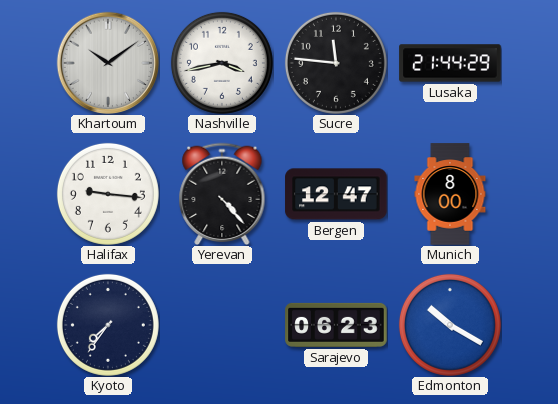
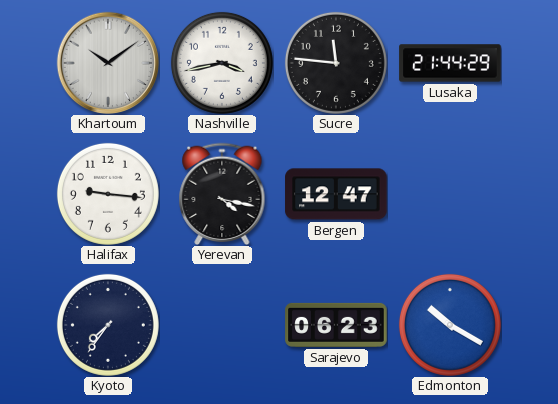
Yerevan: 4:23 -> 4:17
Munich: 8:00 -> none
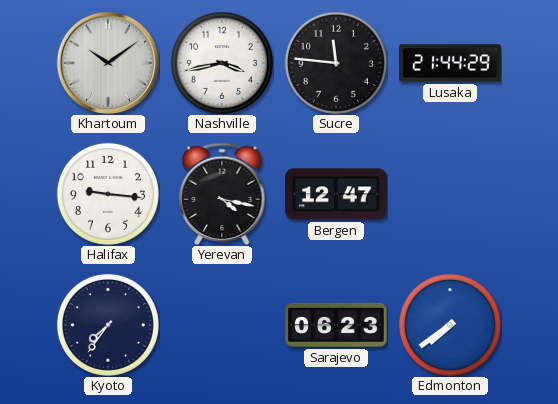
Edmonton: 10:20 -> 7:39
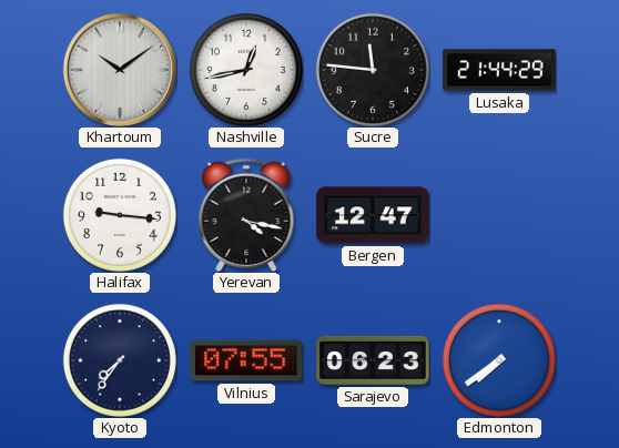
Nashville: 3:43 -> 12:43
Vilnius: none -> 07:55
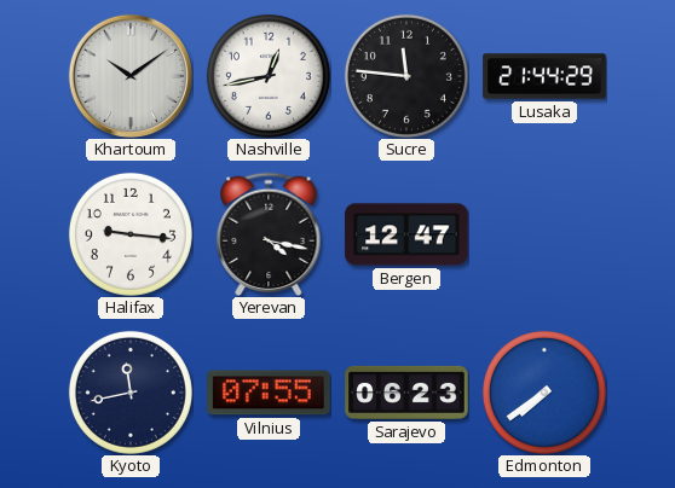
Kyoto: 7:36 -> 11:43
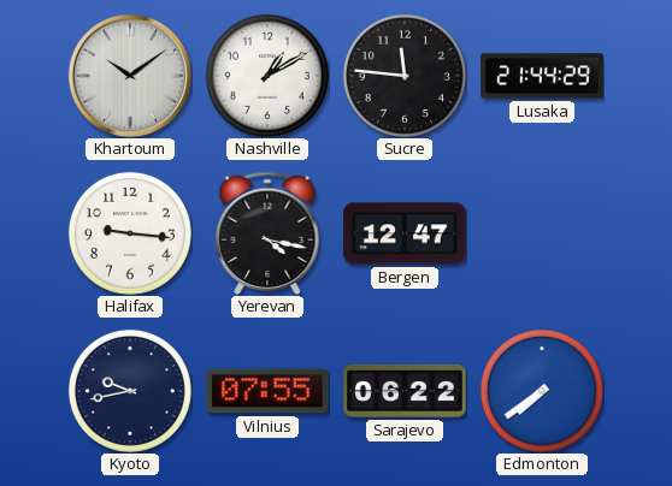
Nashville: 12:43 -> 1:10
Kyoto: 11:43 -> 9:43
Sarajevo: 06:23 -> 06:22
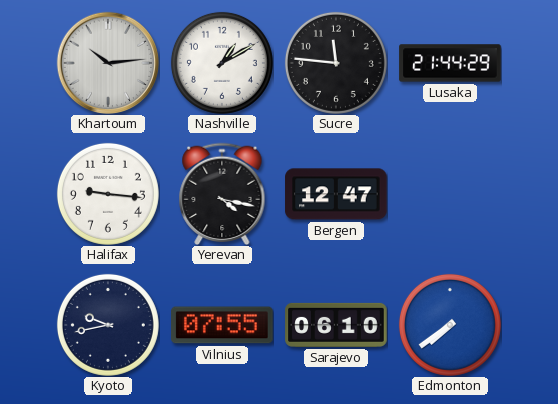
Khartoum: 10:09 -> 10:14
Sarajevo: 06:22 -> 06:10
